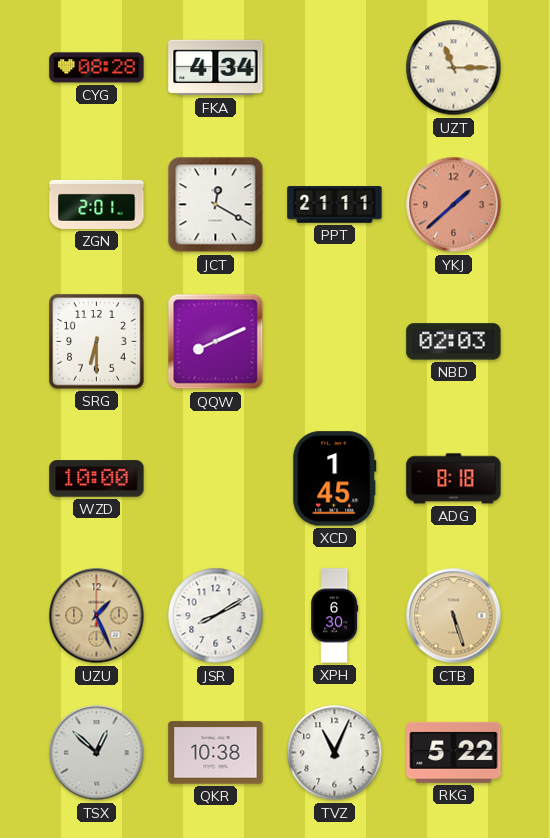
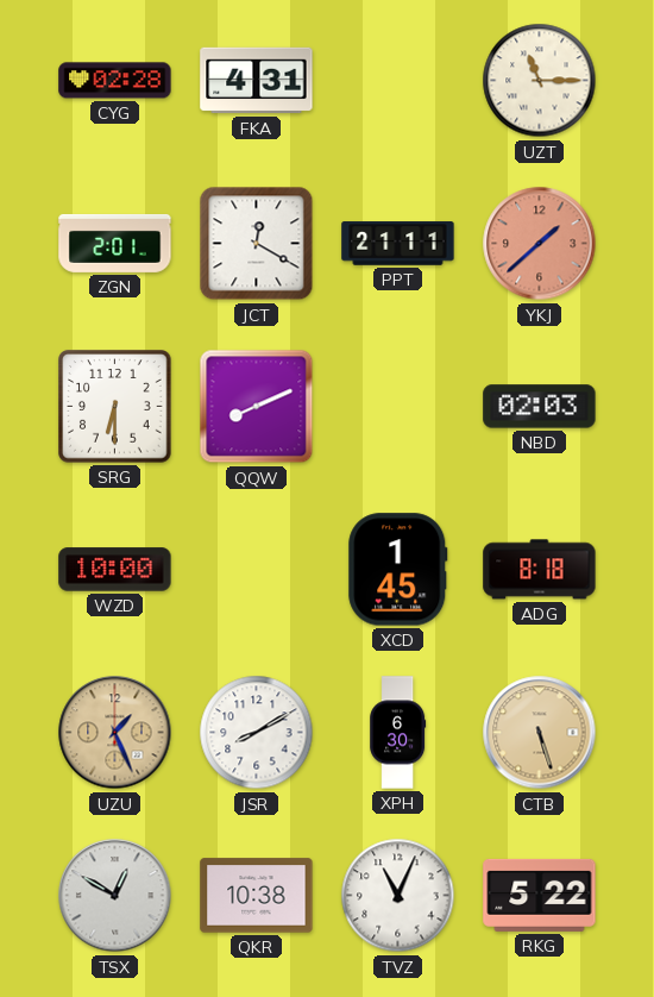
CYG: 08:28 -> 02:28
FKA: 4:34 -> 4:31
TSX: 12:52 -> 12:50
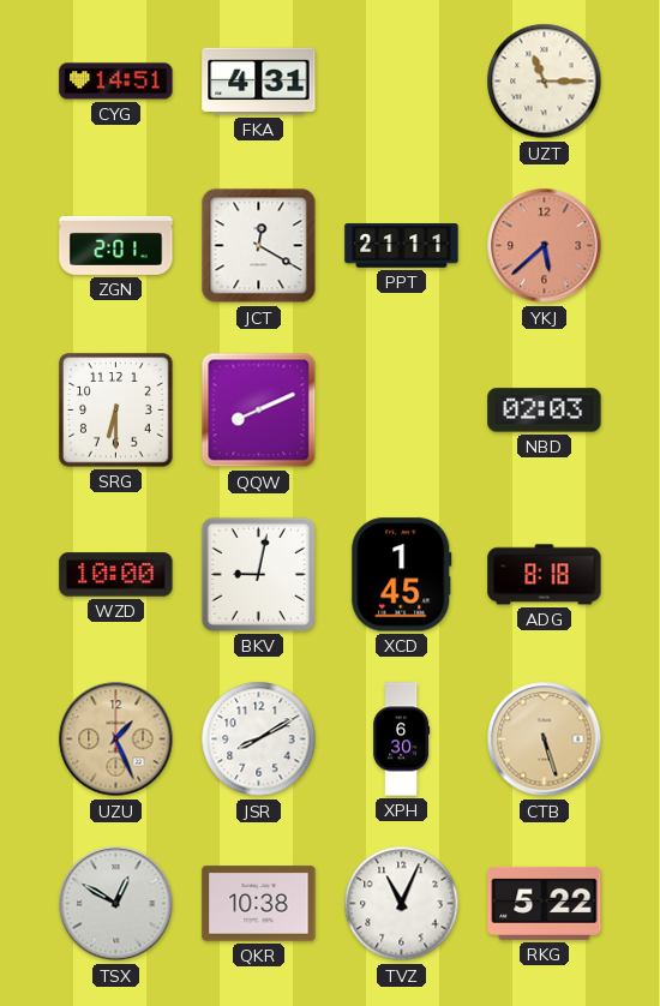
CYG: 02:28 -> 14:51
YKJ: 1:38 -> 5:38
BKV: none -> 9:02
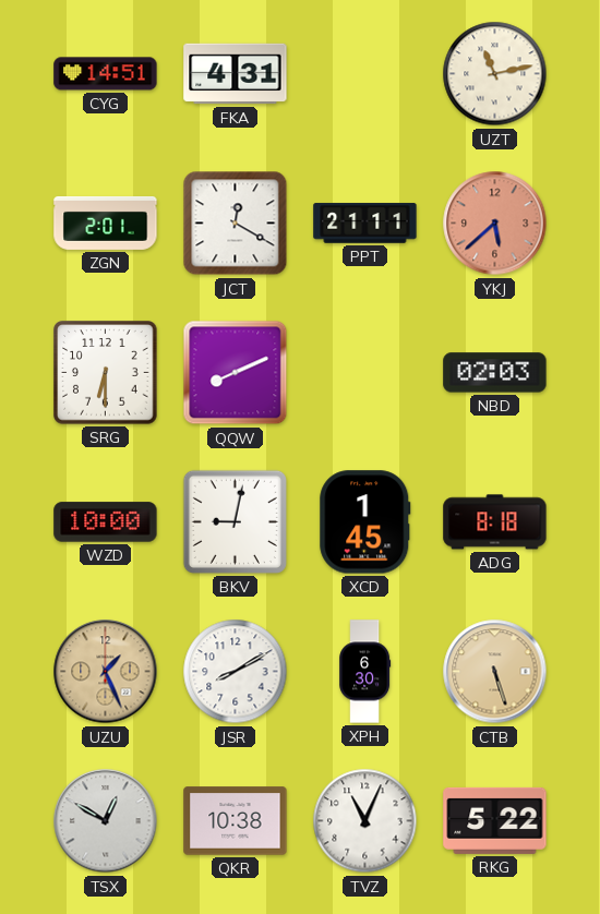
UZT: 11:15 -> 11:13
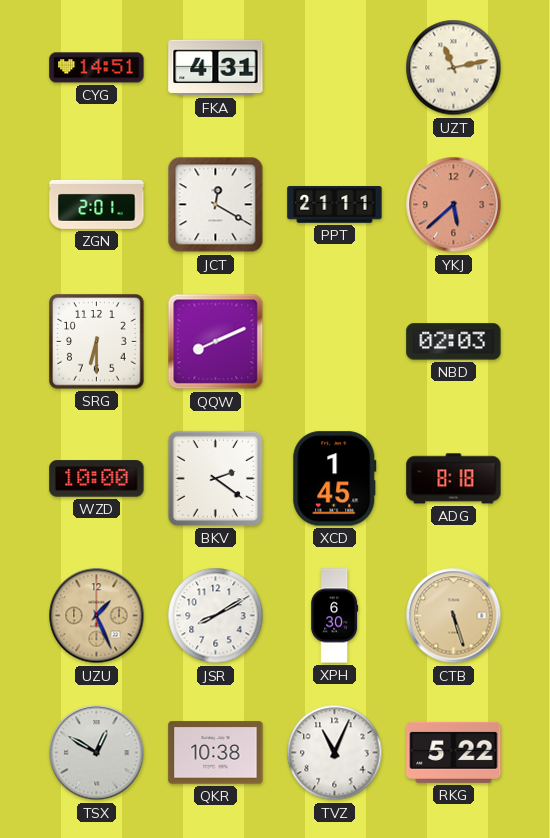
BKV: 9:02 -> 2:21
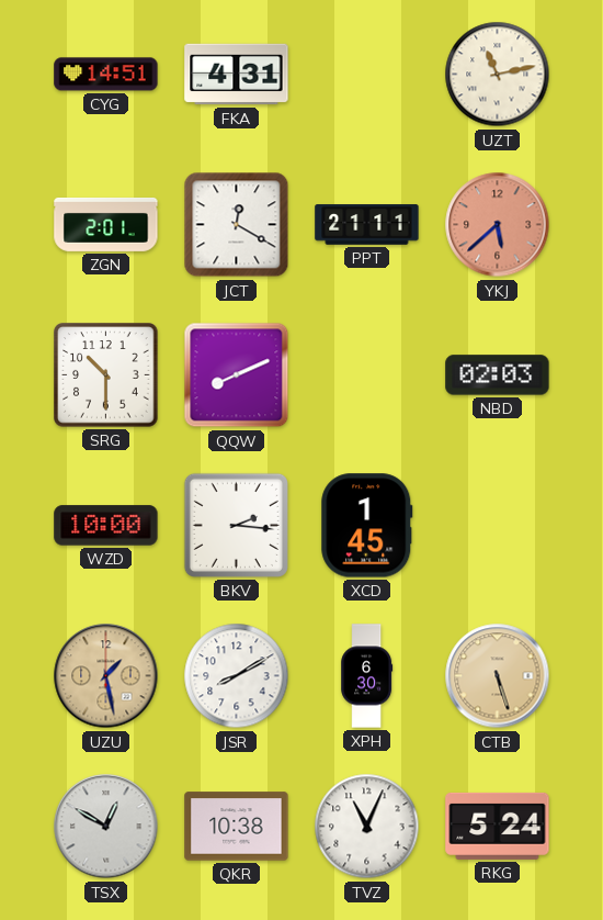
SRG: 6:30 -> 10:30
BKV: 2:21 -> 2:16
ADG: 8:18 -> none
UZU: 1:26 -> 1:28
RKG: 5:22 -> 5:24
